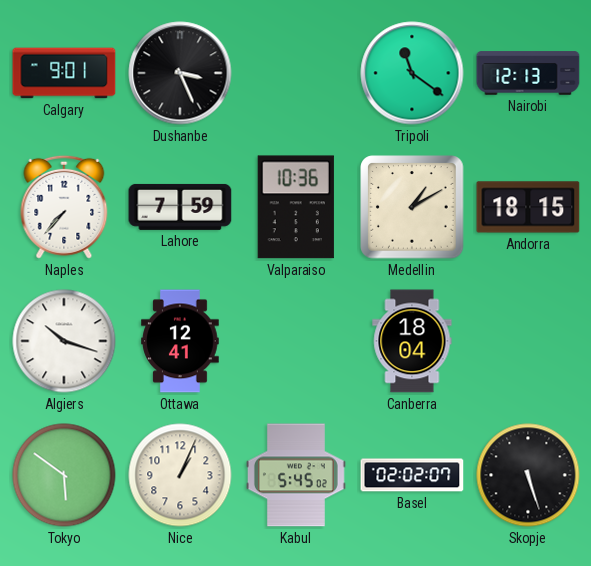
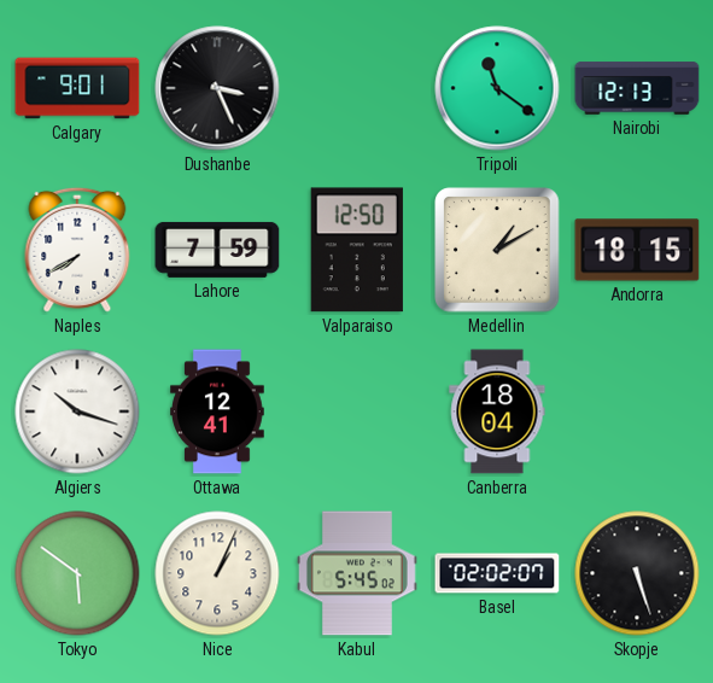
Naples: 7:37 -> 7:40
Valparaiso: 10:36 -> 12:50
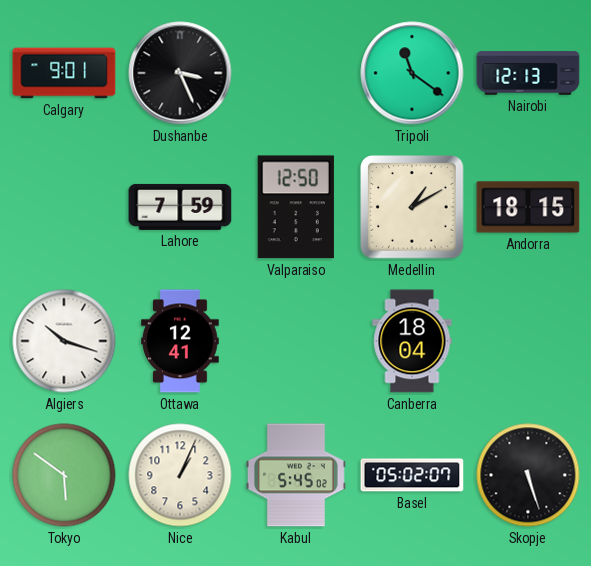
Naples: 7:40 -> none
Basel: 02:02 -> 05:02
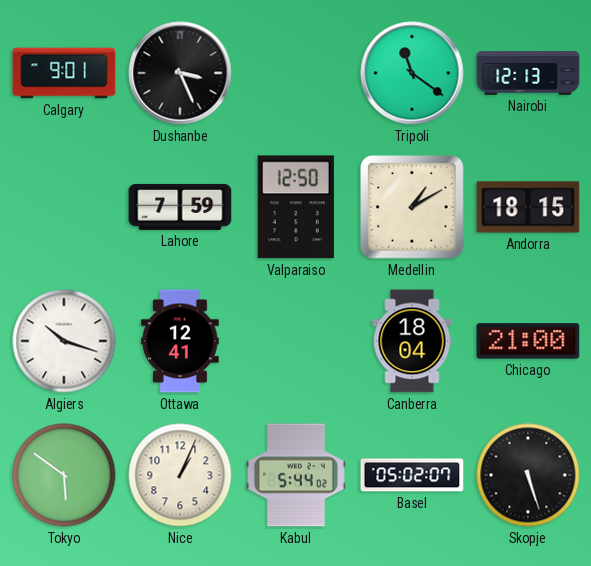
Chicago: none -> 21:00
Kabul: 5:45 -> 5:44
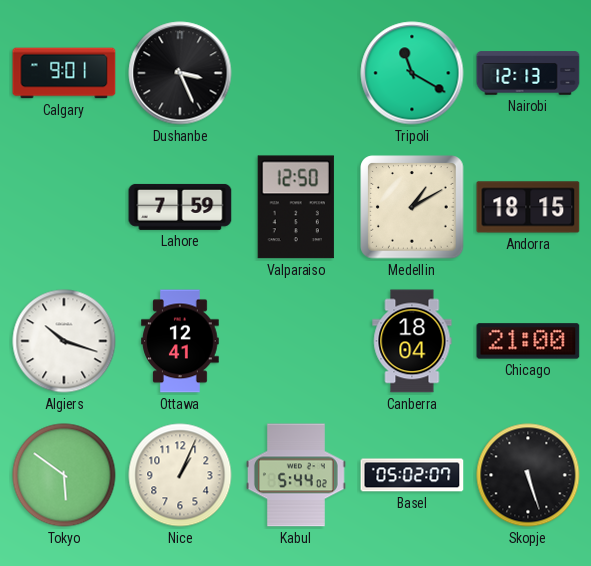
Tripoli: 11:21 -> 11:20
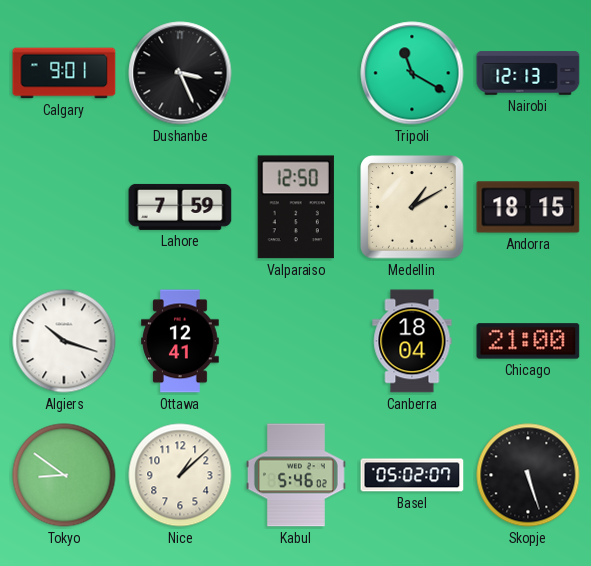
Tokyo: 5:51 -> 8:51
Nice: 1:04 -> 1:08
Kabul: 5:44 -> 5:46
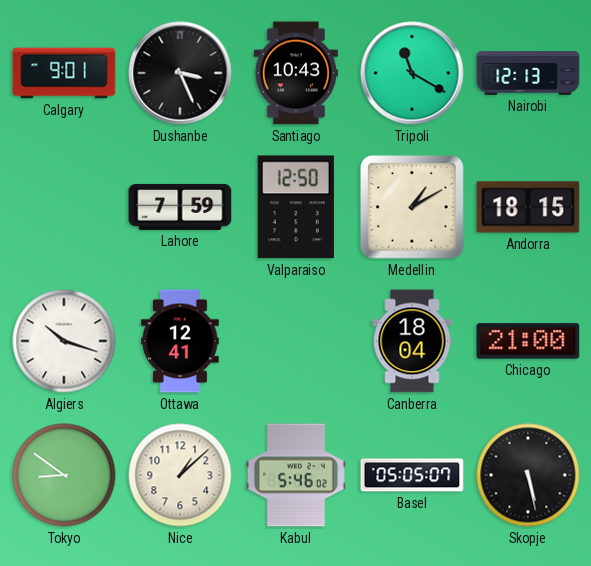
Santiago: none -> 10:43
Basel: 05:02 -> 05:05
Skopje: 5:27 -> 5:28
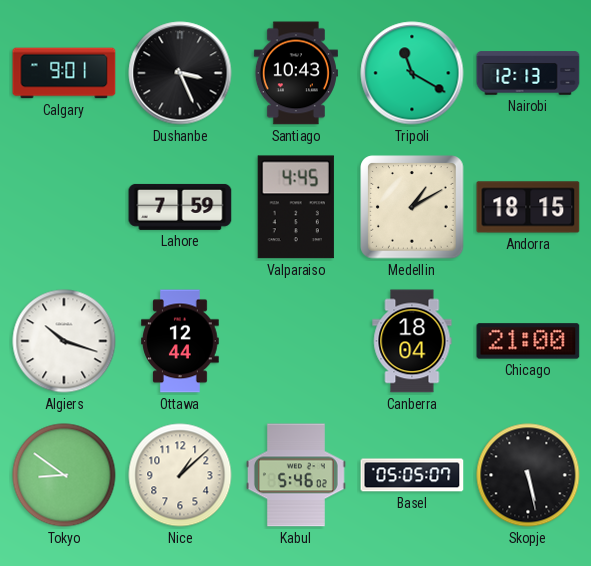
Valparaiso: 12:50 -> 4:45
Ottawa: 12:41 -> 12:44
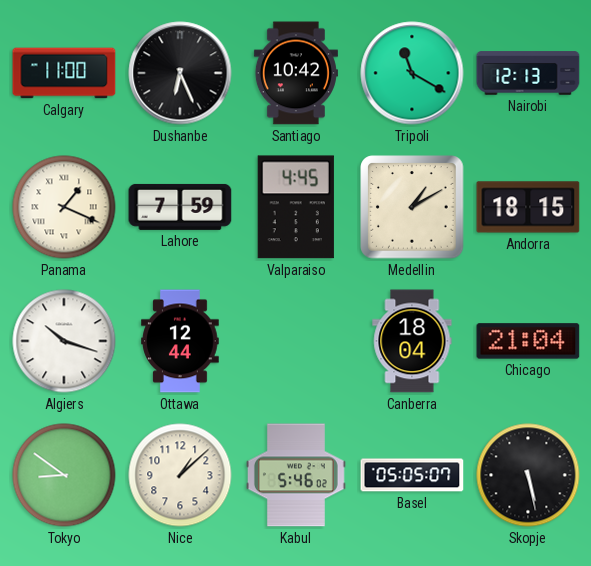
Calgary: 9:01 -> 11:00
Dushanbe: 3:26 -> 6:26
Santiago: 10:43 -> 10:42
Panama: none -> 1:19
Chicago: 21:00 -> 21:04
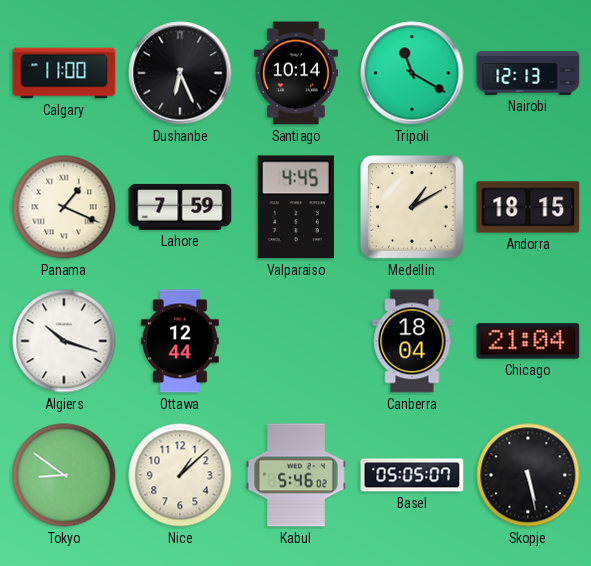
Santiago: 10:42 -> 10:14
